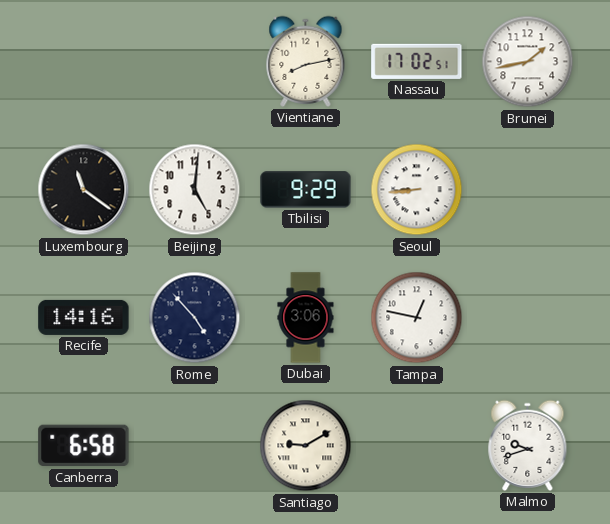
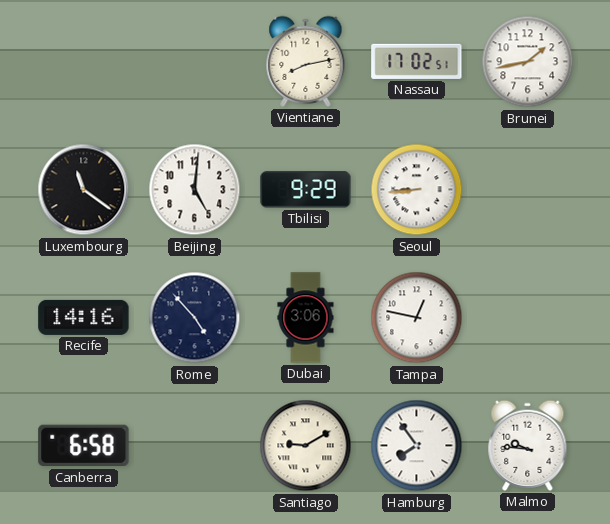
Hamburg: none -> 7:54
Malmo: 9:42 -> 9:46
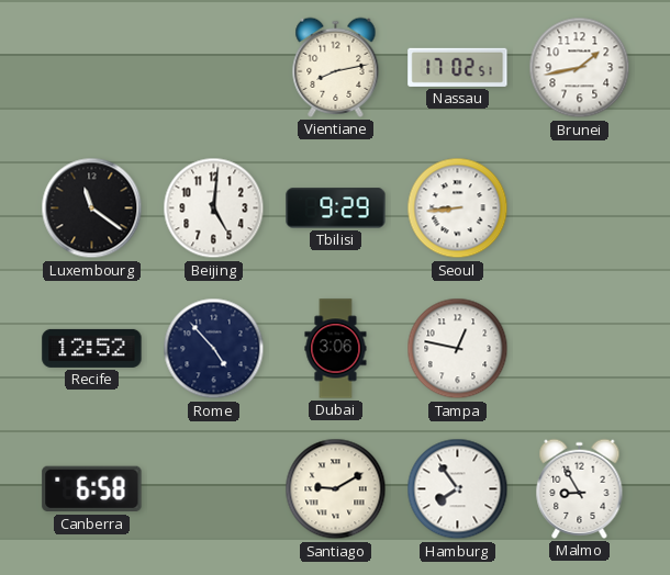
Recife: 14:16 -> 12:52
Malmo: 9:46 -> 8:55
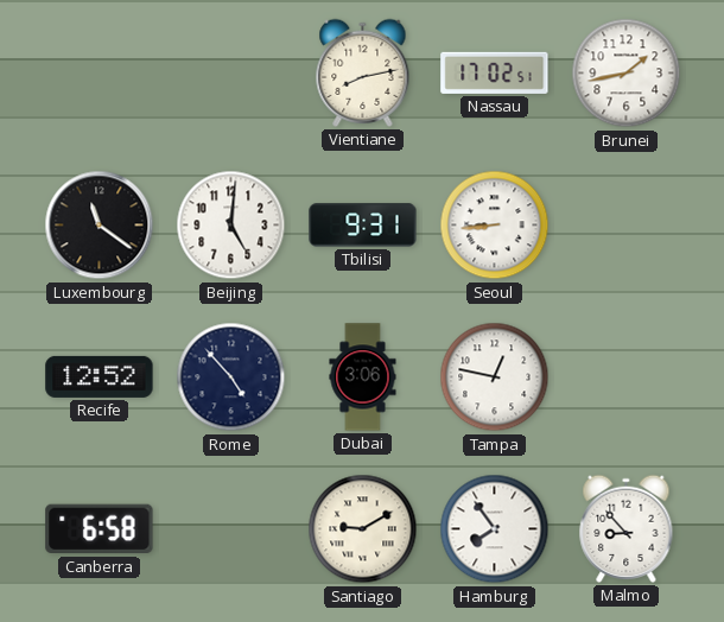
Tbilisi: 9:29 -> 9:31
Malmo: 8:55 -> 8:53
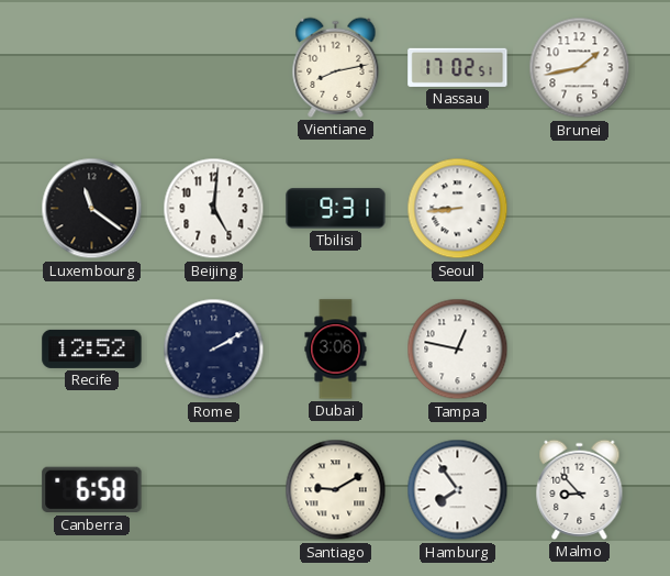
Rome: 4:53 -> 2:10
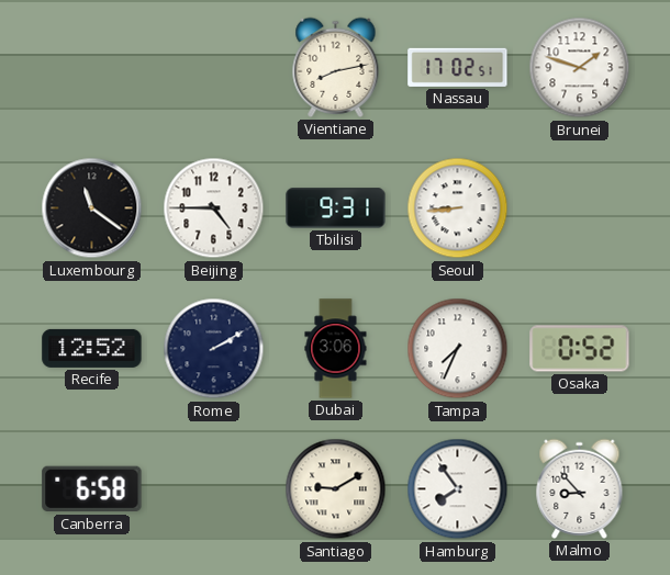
Brunei: 1:43 -> 1:48
Beijing: 5:01 -> 4:45
Tampa: 12:47 -> 7:34
Osaka: none -> 0:52
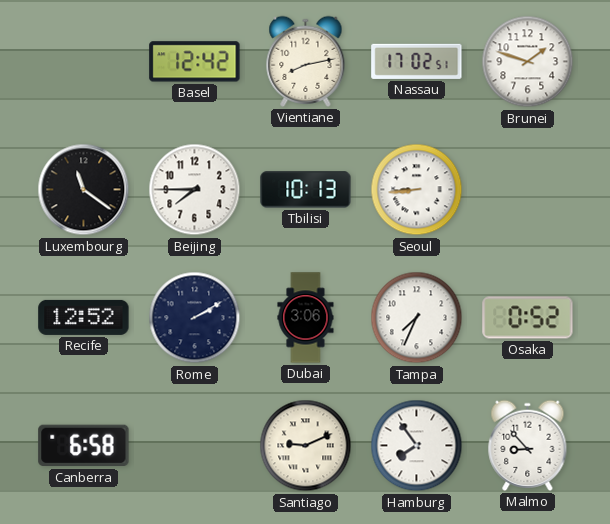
Basel: none -> 12:42
Beijing: 4:45 -> 7:45
Tbilisi: 9:31 -> 10:13
Santiago: 9:10 -> 9:11
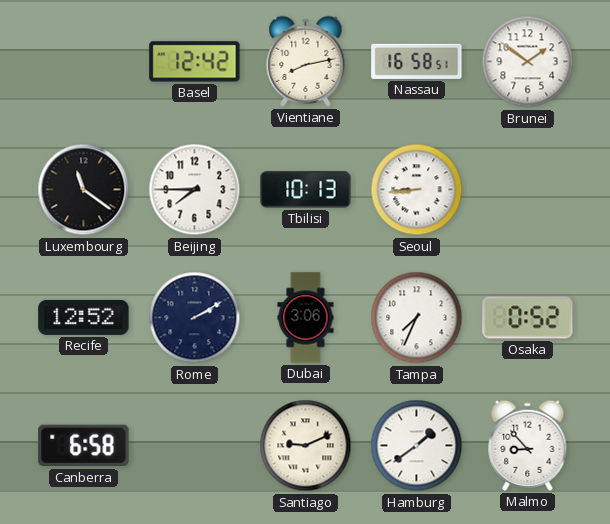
Nassau: 17:02 -> 16:58
Brunei: 1:48 -> 1:51
Hamburg: 7:54 -> 1:39
